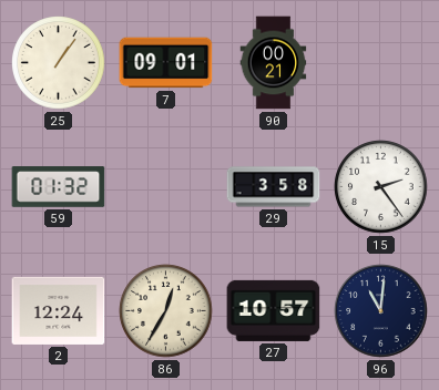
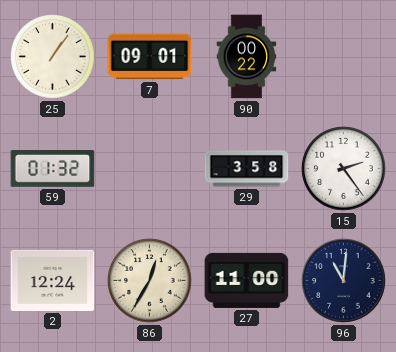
90: 00:21 -> 00:22
27: 10:57 -> 11:00
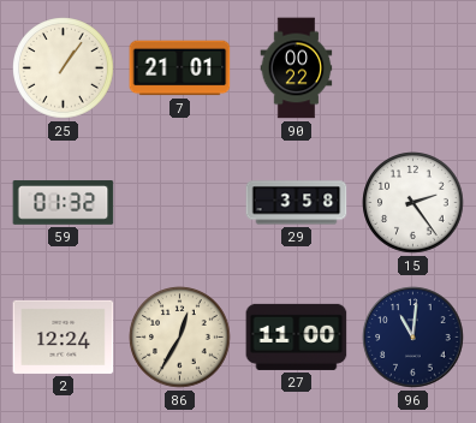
7: 09:01 -> 21:01
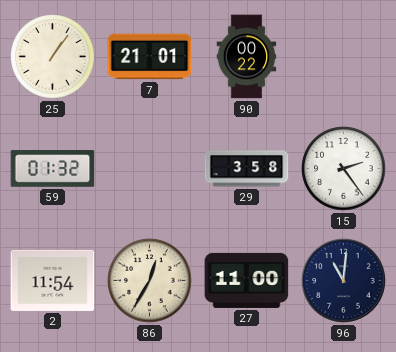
2: 12:24 -> 11:54
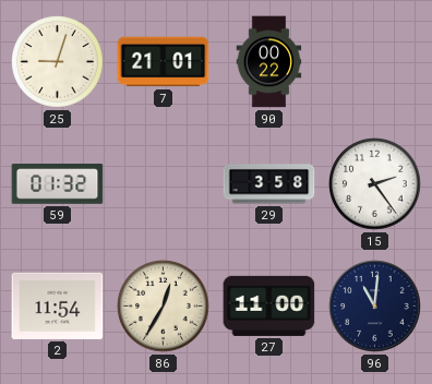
25: 1:06 -> 9:03
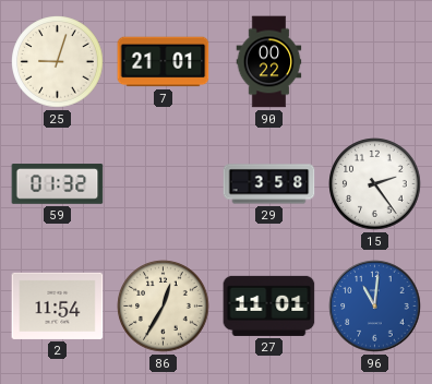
27: 11:00 -> 11:01
96 dial: navy -> blue
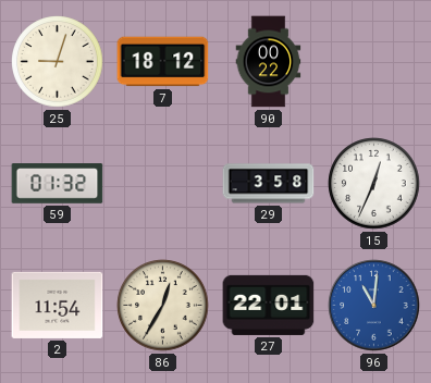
7: 21:01 -> 18:12
15: 2:24 -> 12:34
27: 11:01 -> 22:01
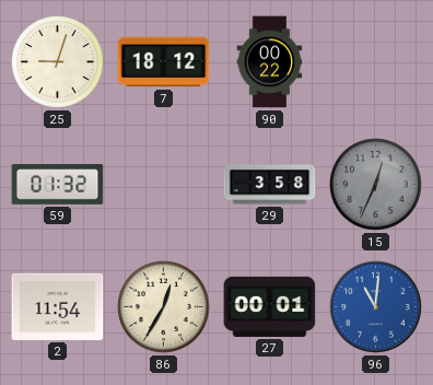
15 dial: white -> grey
27: 22:01 -> 00:01
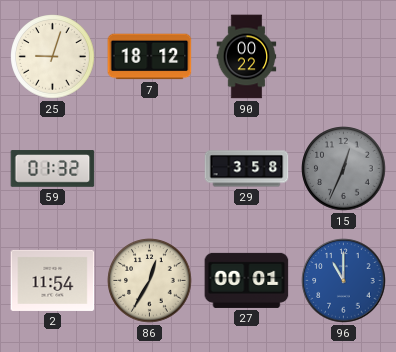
96: 11:01 -> 11:00
